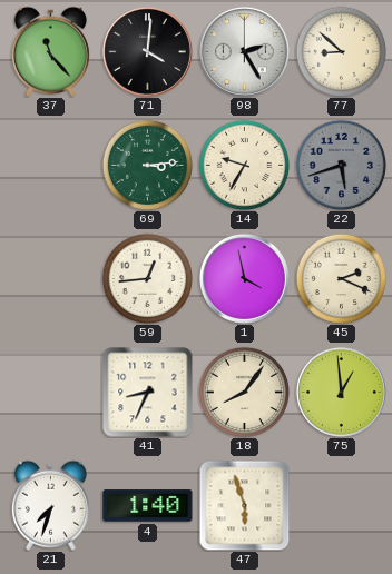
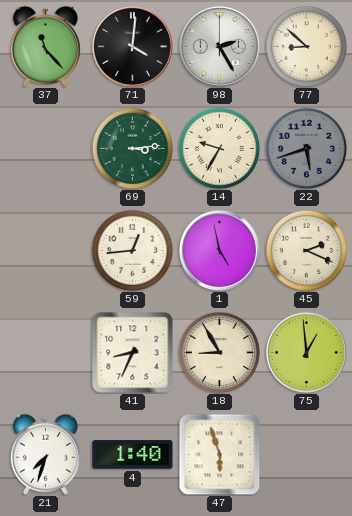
1: 3:58 -> 4:58
18: 8:06 -> 8:55
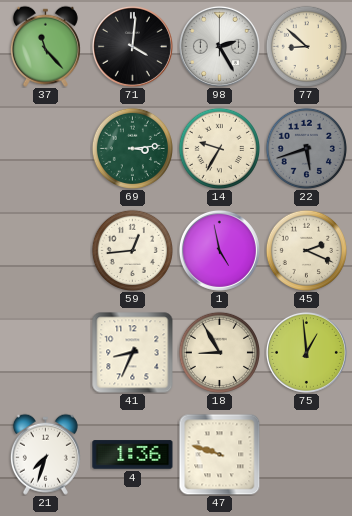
4: 1:40 -> 1:36
47: 5:57 -> 9:48
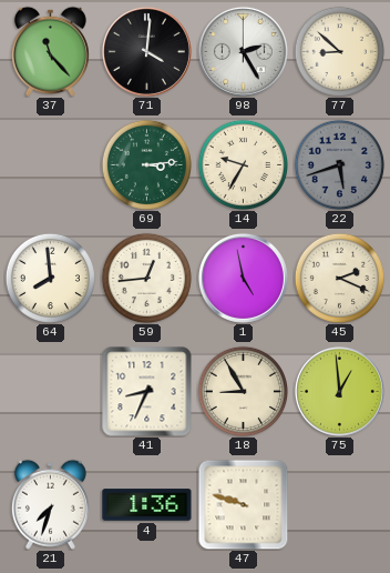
64: none -> 7:59
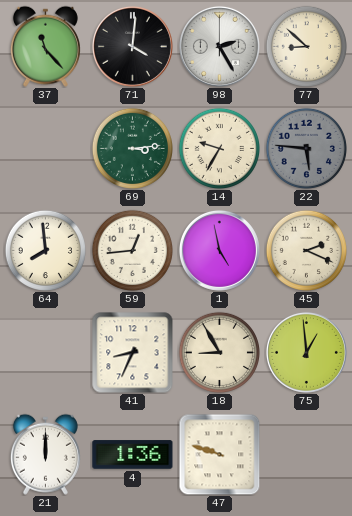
22: 5:42 -> 5:46
21: 7:33 -> 12:00
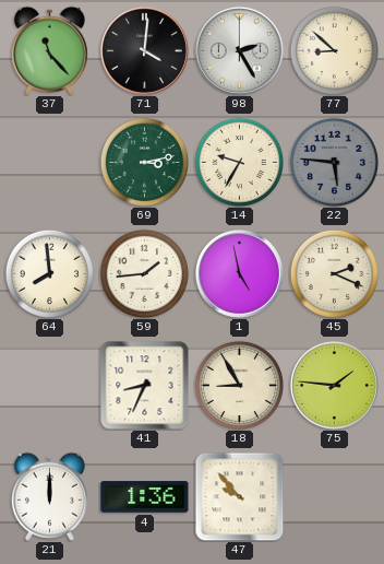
69: 3:14 -> 3:13
59: 12:44 -> 1:44
75: 12:59 -> 1:46
47: 9:48 -> 9:53
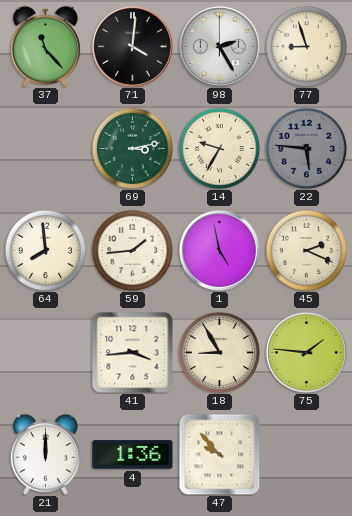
77: 8:52 -> 8:57
41: 8:34 -> 3:44
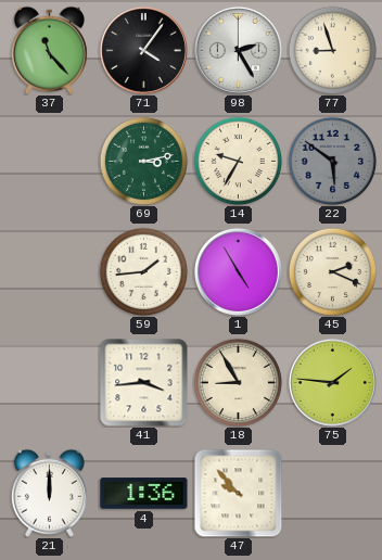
71: 4:01 -> 4:06
22: 5:46 -> 5:51
64: 7:59 -> none
1: 4:58 -> 4:55
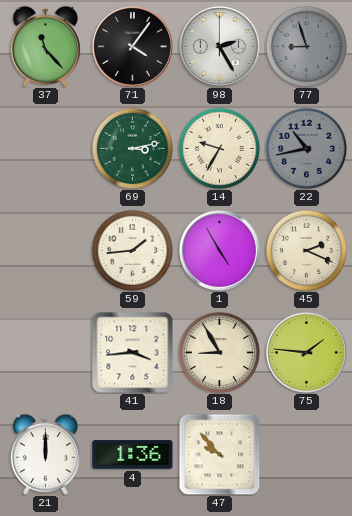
77 dial: cream -> grey
22: 5:51 -> 10:43
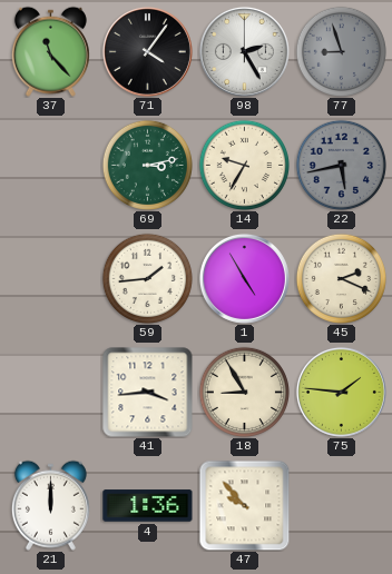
22: 10:43 -> 5:43
